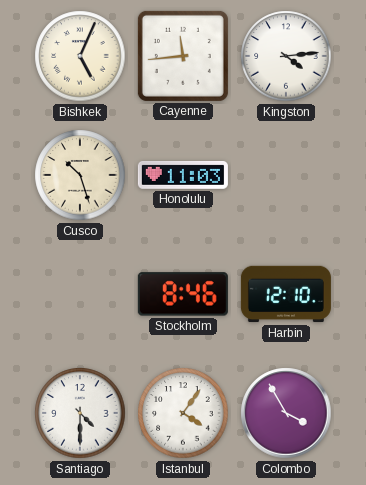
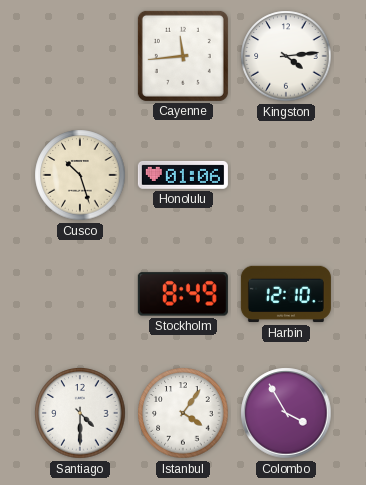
Bishkek: 5:04 -> none
Honolulu: 11:03 -> 01:06
Stockholm: 8:46 -> 8:49
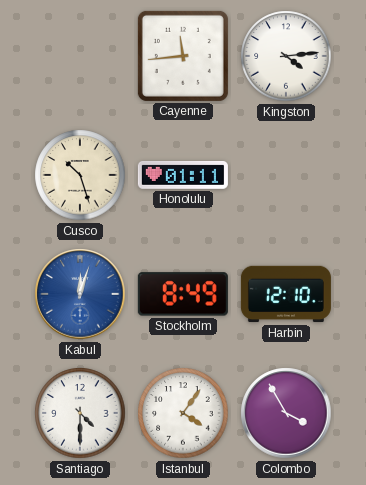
Honolulu: 01:06 -> 01:11
Kabul: none -> 12:03
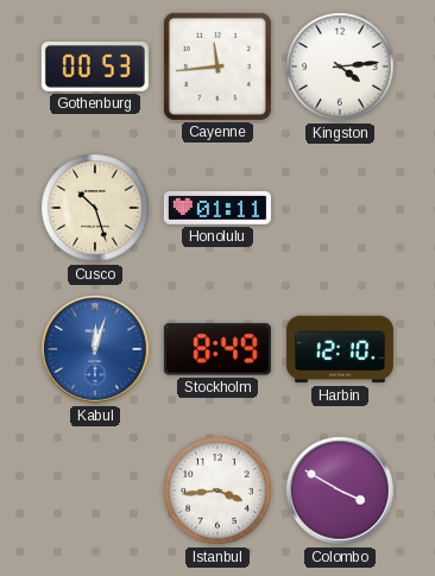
Gothenburg: none -> 00:53
Santiago: 4:30 -> none
Istanbul: 4:06 -> 3:44
Colombo: 3:55 -> 3:50
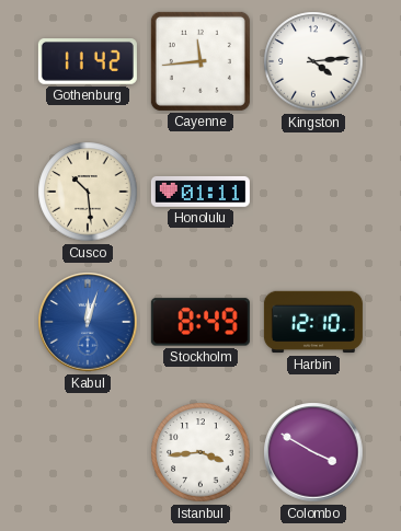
Gothenburg: 00:53 -> 11:42
Cusco: 10:27 -> 10:29
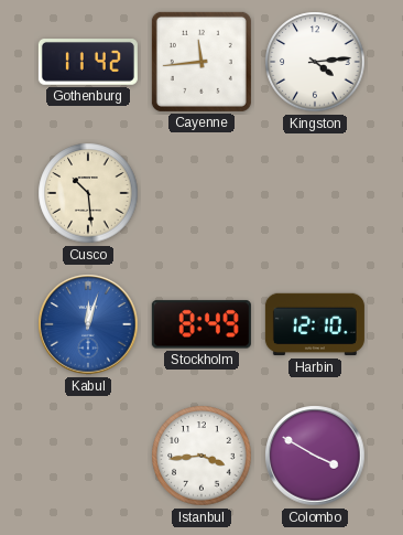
Honolulu: 01:11 -> none
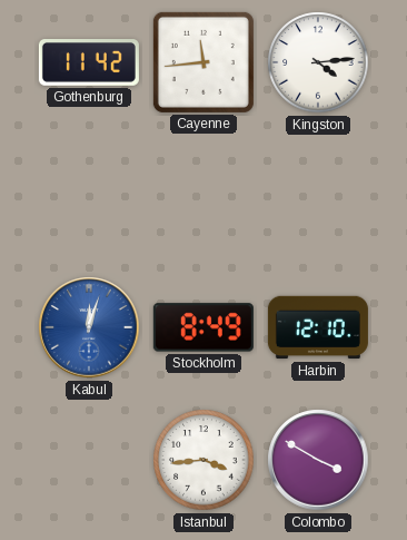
Cusco: 10:29 -> none
